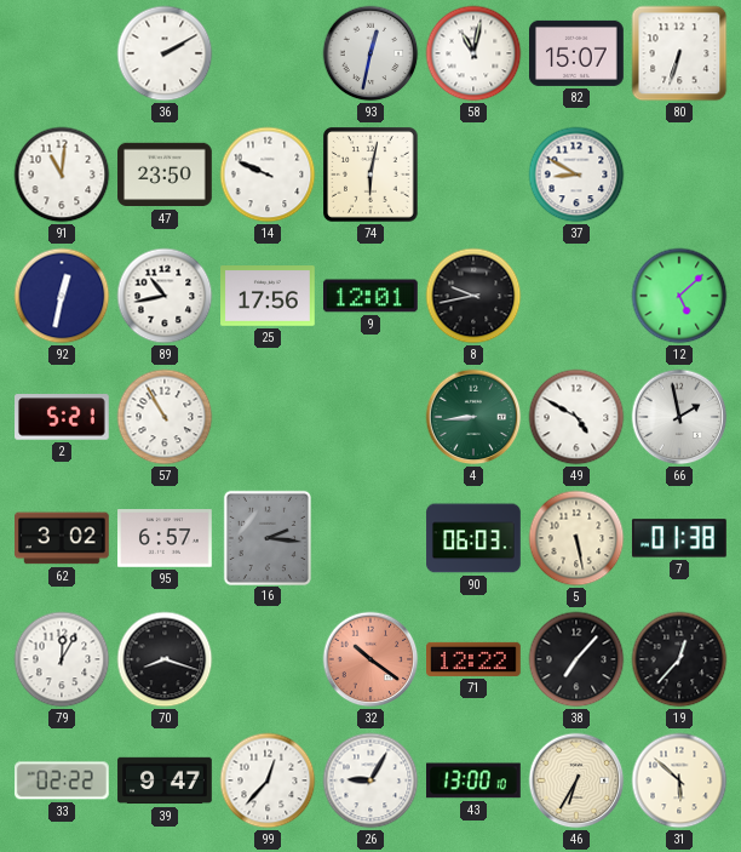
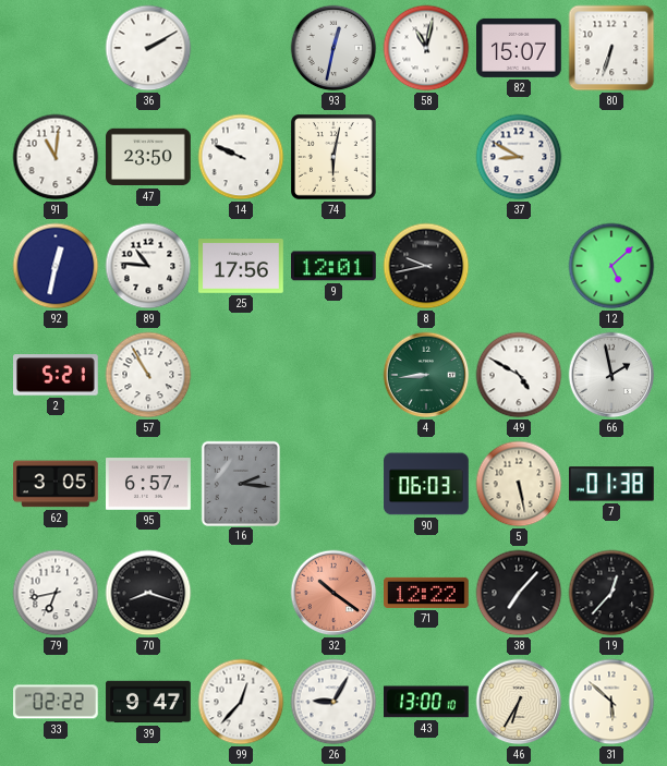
89: 10:43 -> 10:46
62: 3:02 -> 3:05
79: 12:05 -> 6:43
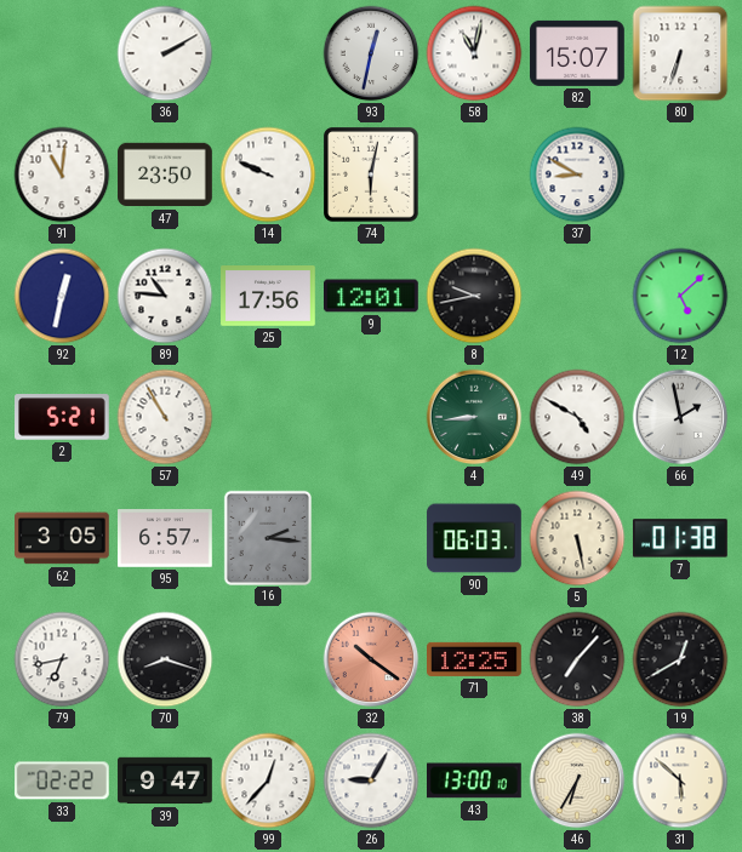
71: 12:22 -> 12:25
19: 12:37 -> 12:40
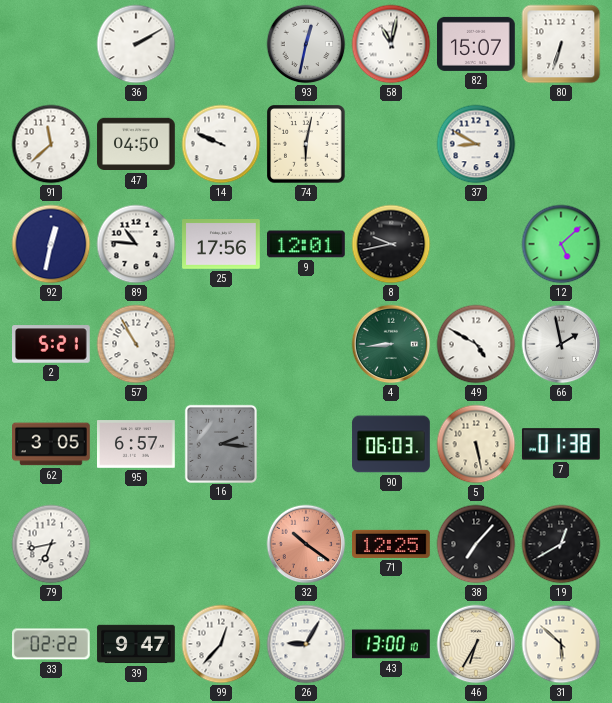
91: 11:01 -> 11:38
47: 23:50 -> 04:50
70: 8:18 -> none
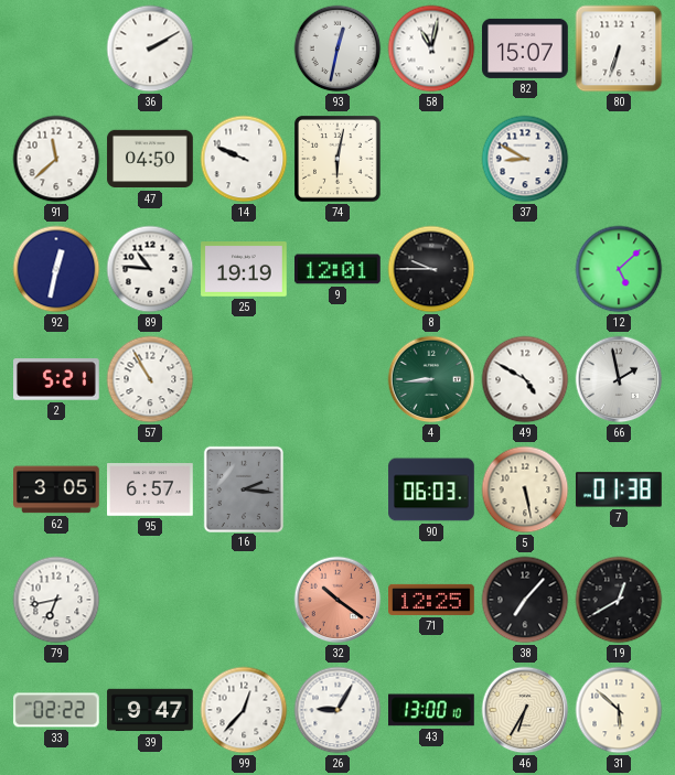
25: 17:56 -> 19:19
8: 9:43 -> 9:45
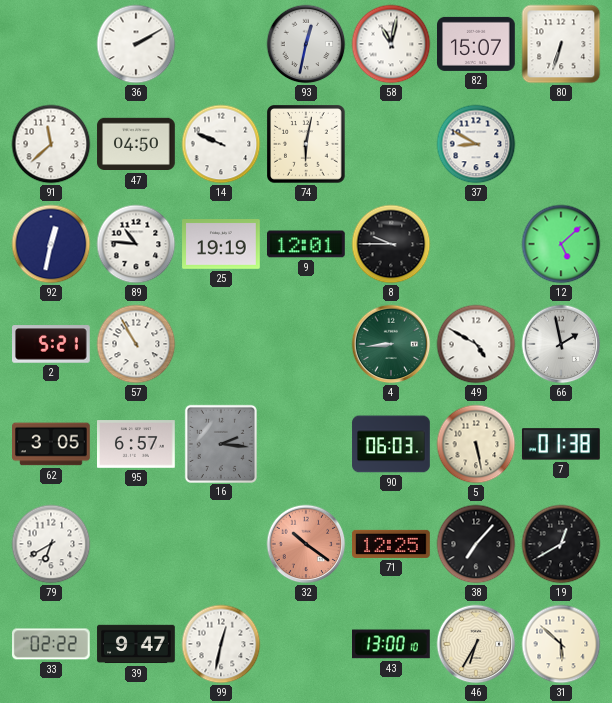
79: 6:43 -> 6:40
99: 12:37 -> 12:32
26: 9:05 -> none
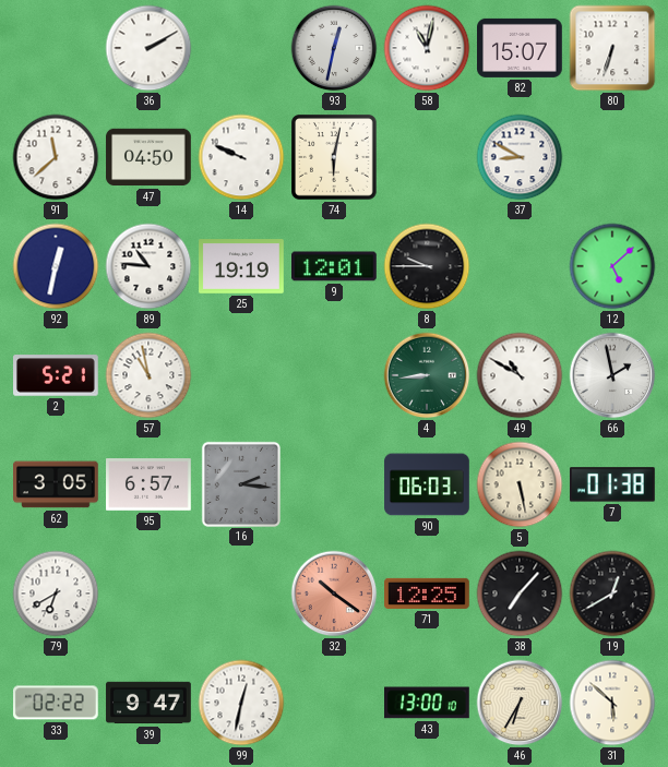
57: 10:55 -> 10:58
49: 4:50 -> 10:50
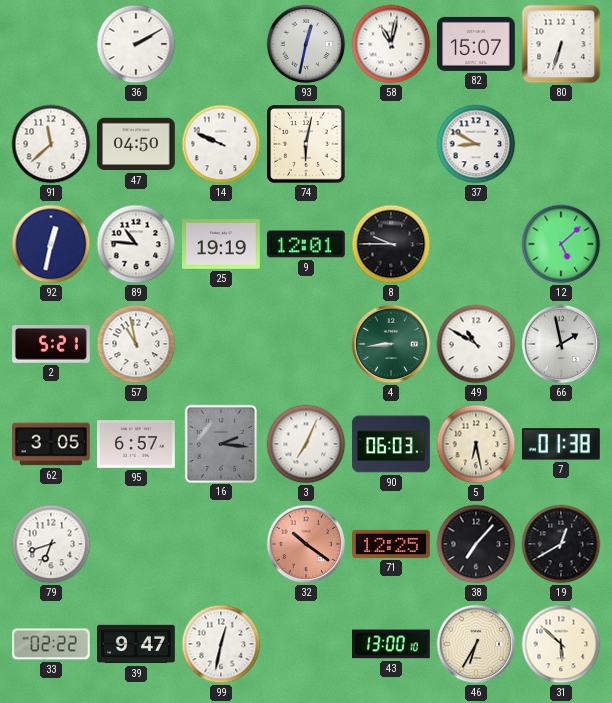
3: none -> 7:04
5: 5:28 -> 6:28
79: 6:40 -> 6:42
